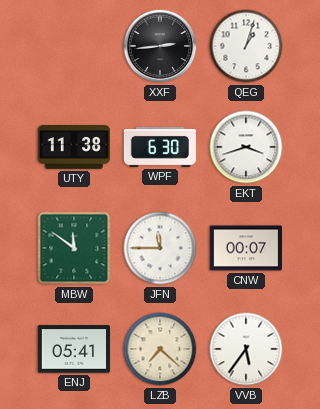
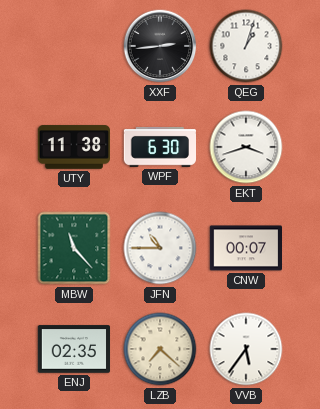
MBW: 11:51 -> 11:23
JFN: 11:45 -> 10:45
ENJ: 05:41 -> 02:35
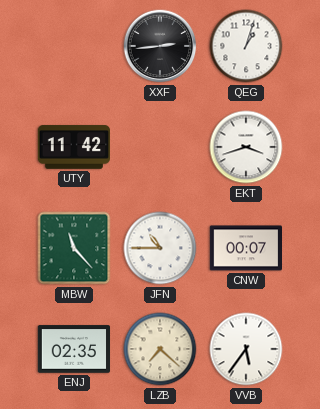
UTY: 11:38 -> 11:42
WPF: 6:30 -> none
